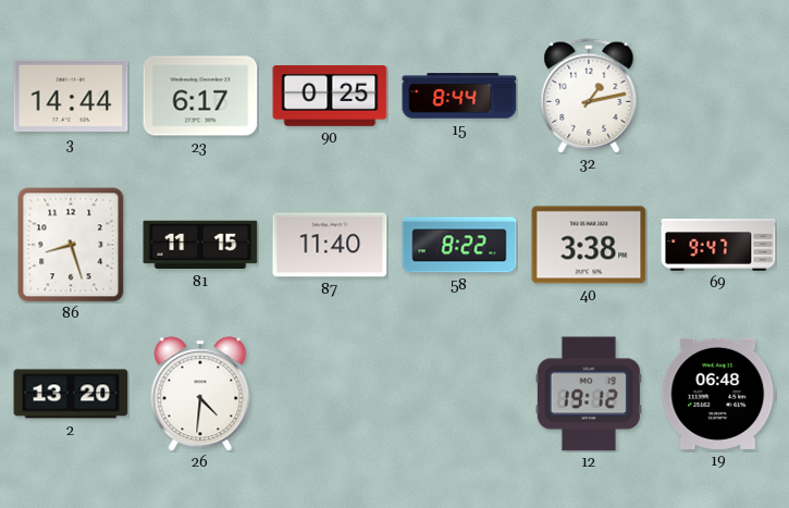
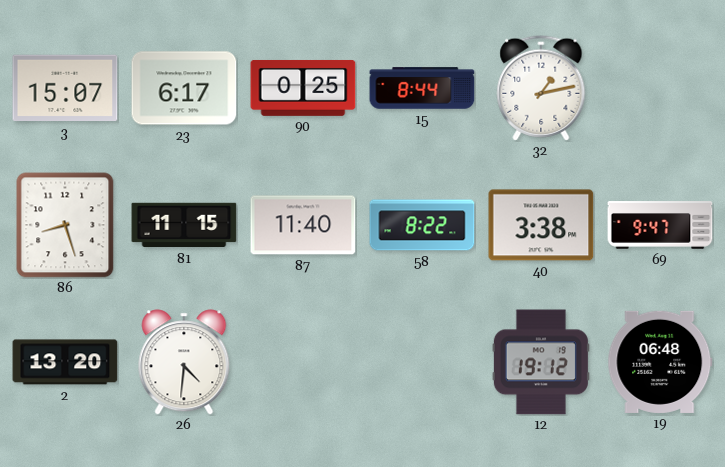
3: 14:44 -> 15:07
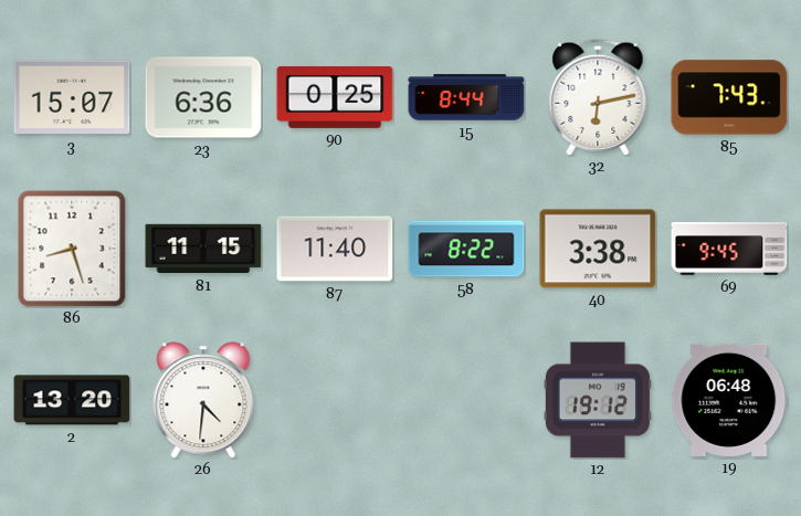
23: 6:17 -> 6:36
32: 1:13 -> 6:13
85: none -> 7:43
69: 9:47 -> 9:45
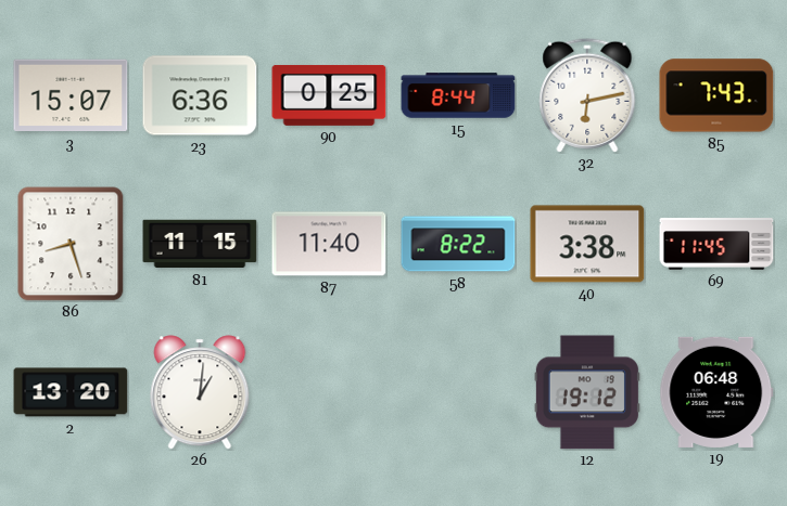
69: 9:45 -> 11:45
26: 4:31 -> 1:01
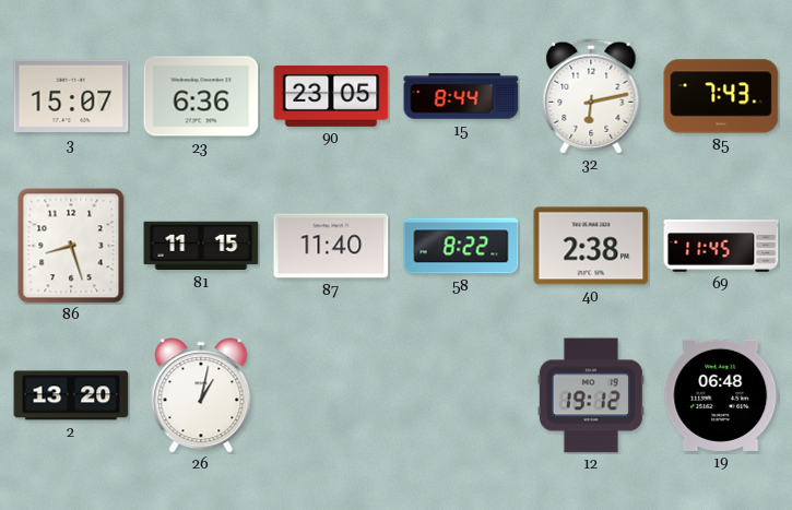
90: 0:25 -> 23:05
40: 3:38 -> 2:38
26: 1:01 -> 1:02
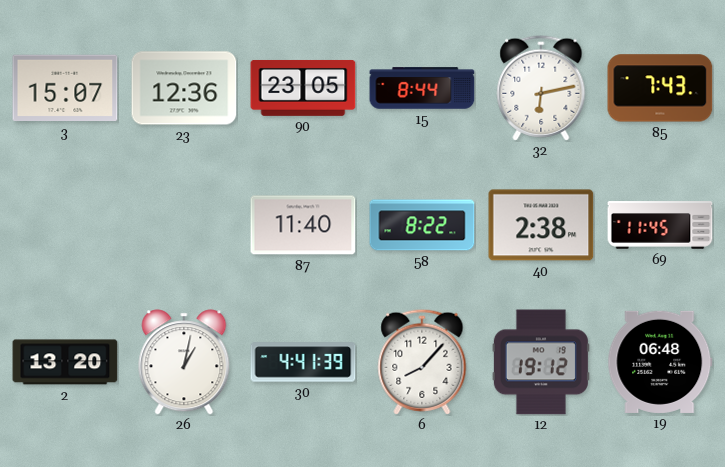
23: 6:36 -> 12:36
86: 8:27 -> none
81: 11:15 -> none
30: none -> 4:41
6: none -> 8:07
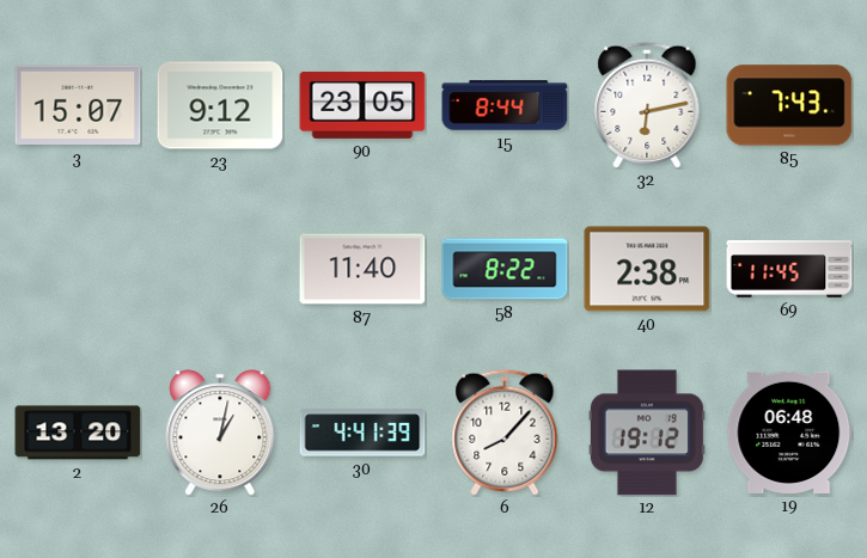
23: 12:36 -> 9:12
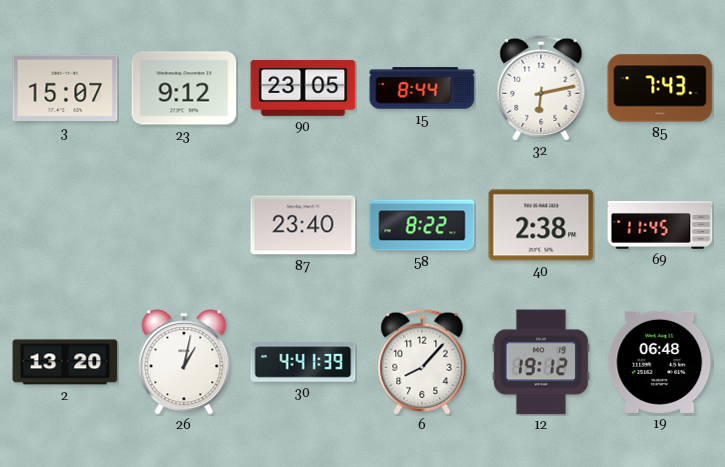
87: 11:40 -> 23:40
